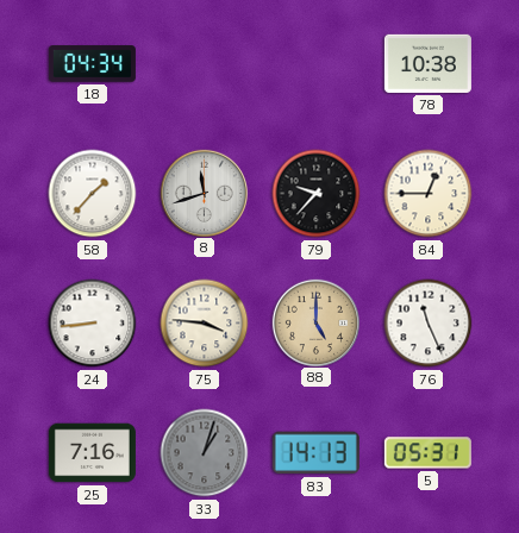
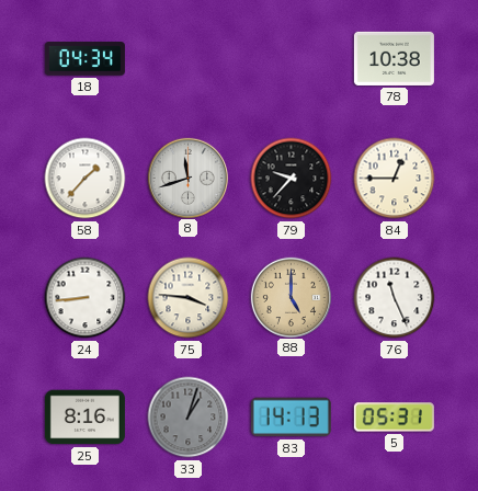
25: 7:16 -> 8:16
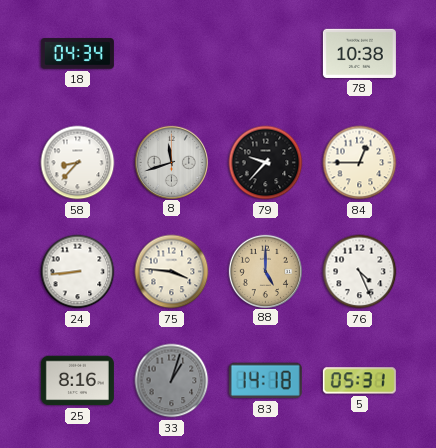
58: 1:37 -> 8:37
76: 11:26 -> 4:26
83: 14:13 -> 14:18
